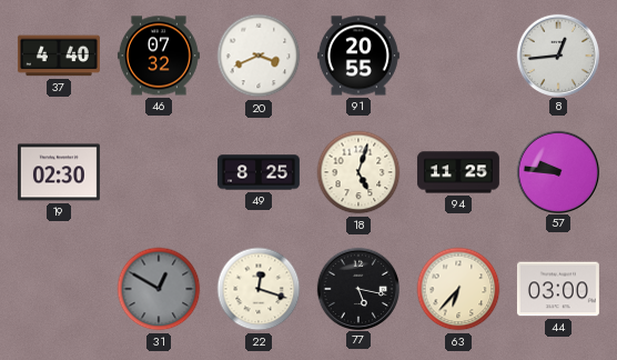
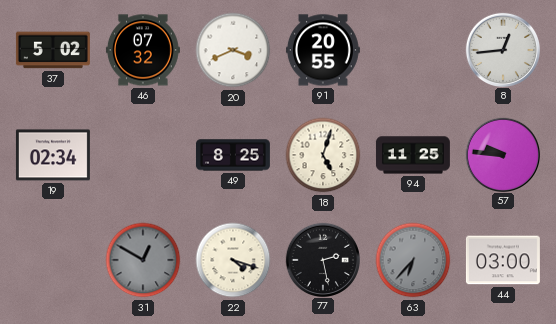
37: 4:40 -> 5:02
19: 02:30 -> 02:34
22: 12:18 -> 4:18
77: 5:17 -> 2:28
63 dial: cream -> grey
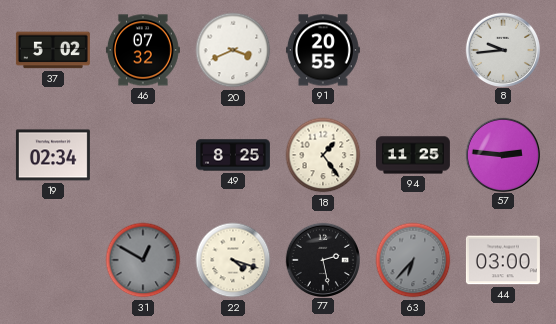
8: 12:44 -> 9:44
18: 5:03 -> 1:24
57: 9:46 -> 2:46
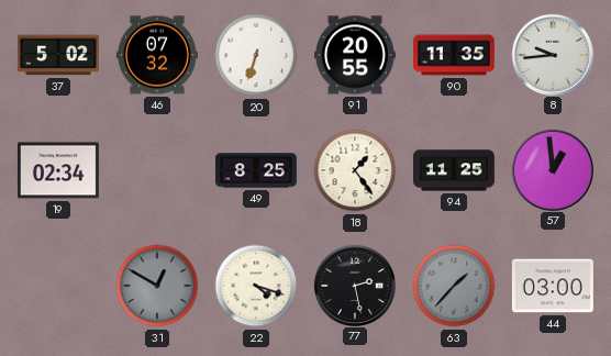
20: 3:41 -> 6:33
90: none -> 11:35
57: 2:46 -> 12:59
63: 6:37 -> 1:37
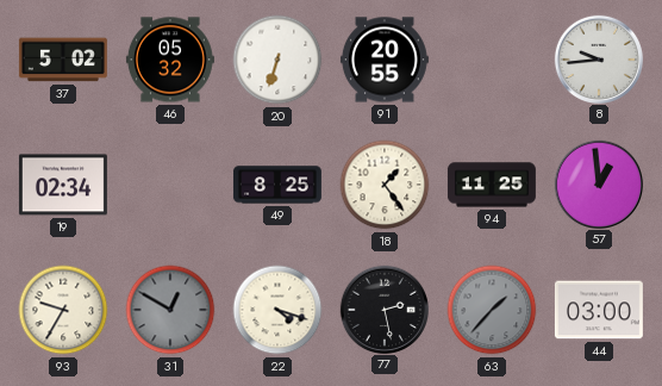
46: 07:32 -> 05:32
90: 11:35 -> none
93: none -> 9:35
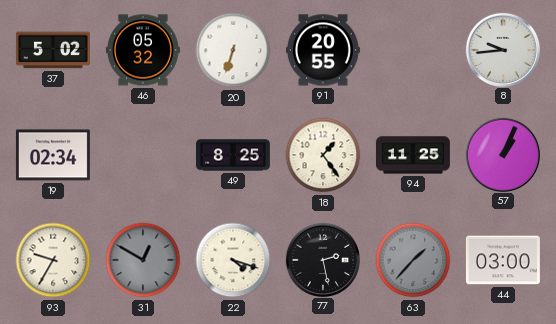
57: 12:59 -> 1:04
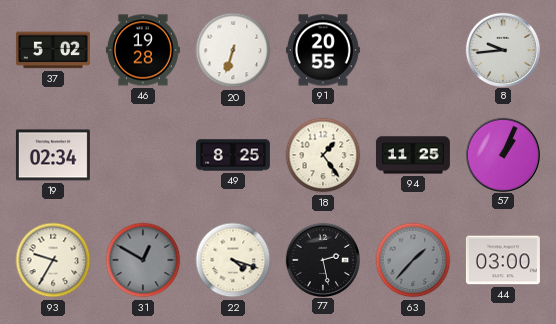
46: 05:32 -> 19:28
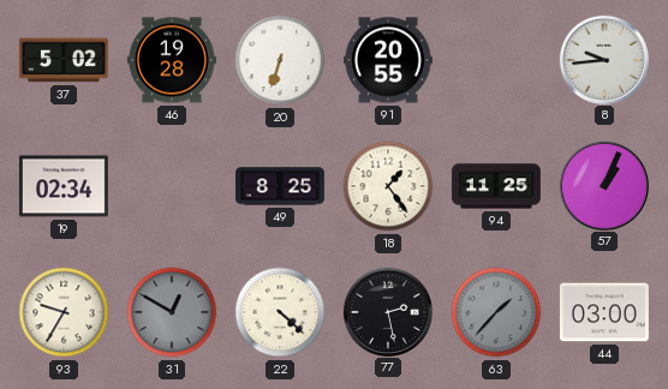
22: 4:18 -> 4:22
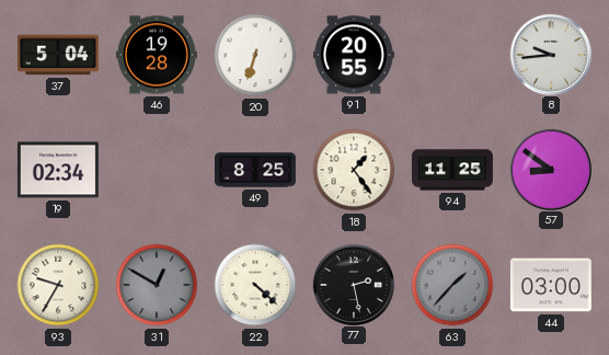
37: 5:02 -> 5:04
57: 1:04 -> 8:51
